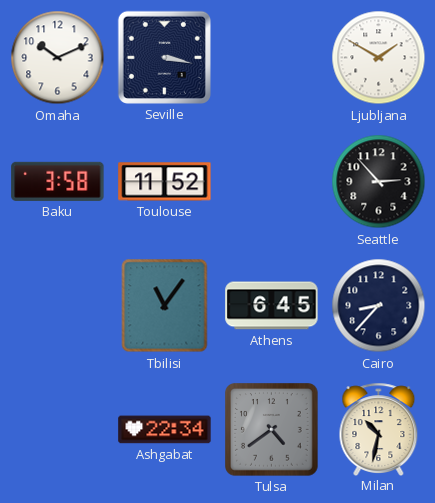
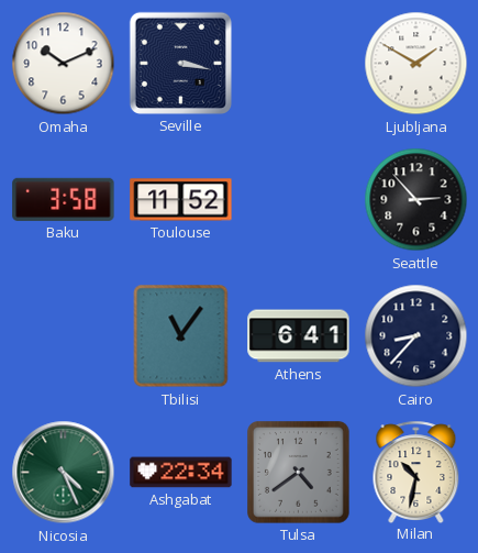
Athens: 6:45 -> 6:41
Nicosia: none -> 4:26
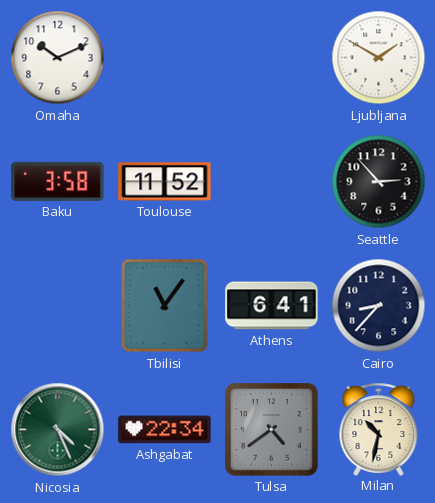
Seville: 3:17 -> none
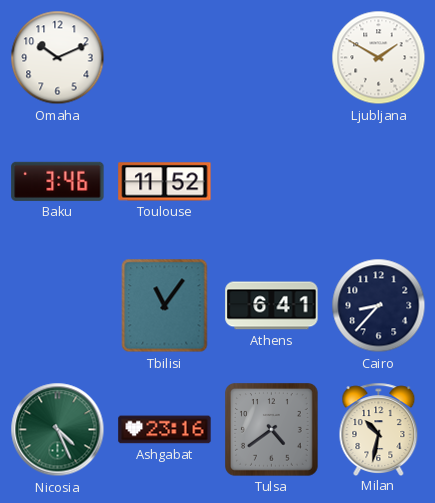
Baku: 3:58 -> 3:46
Seattle: 2:53 -> none
Ashgabat: 22:34 -> 23:16
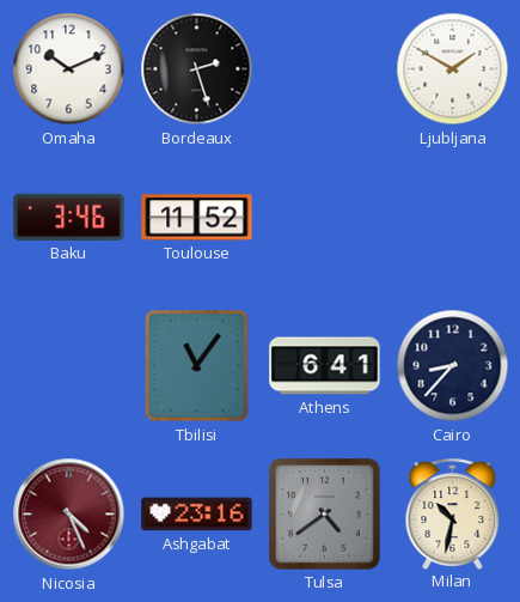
Bordeaux: none -> 2:27
Nicosia dial: green -> burgundy
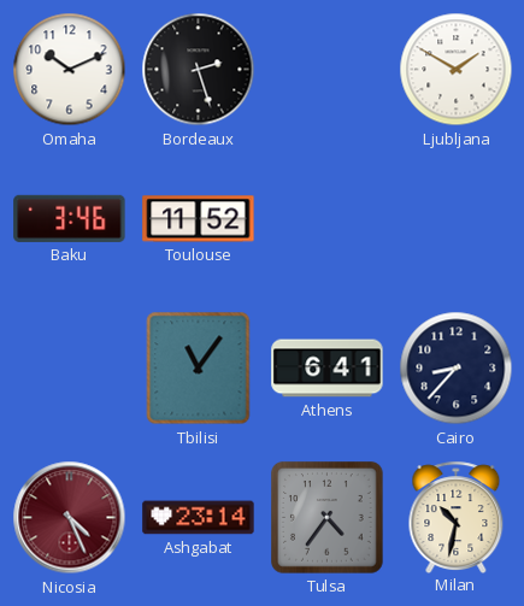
Ashgabat: 23:16 -> 23:14
Tulsa: 4:39 -> 4:36
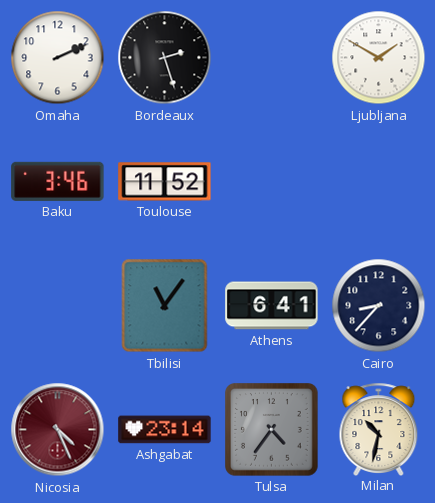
Omaha: 10:11 -> 2:11
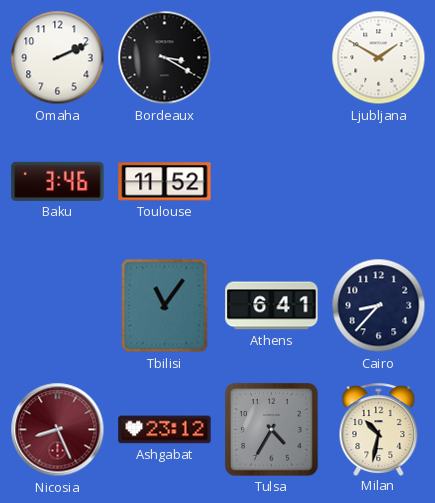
Bordeaux: 2:27 -> 3:20
Nicosia: 4:26 -> 8:26
Ashgabat: 23:14 -> 23:12
Tulsa: 4:36 -> 4:35
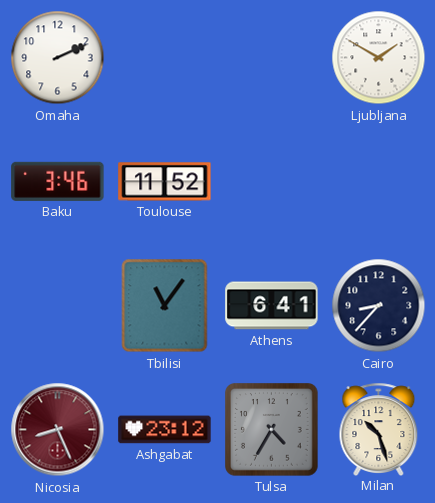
Bordeaux: 3:20 -> none
Milan: 10:32 -> 10:27
